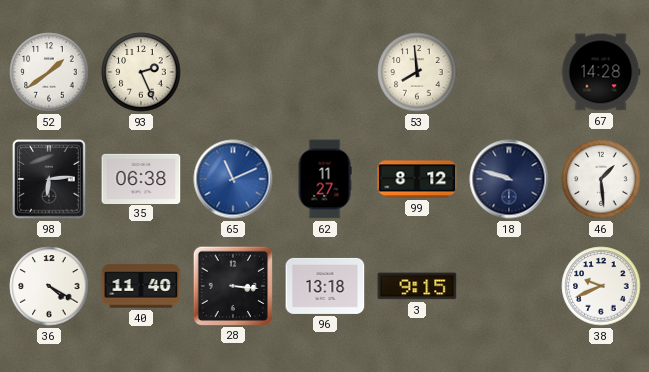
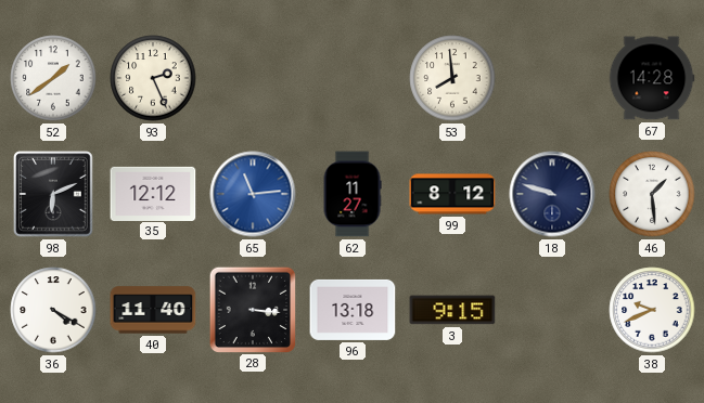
98: 6:14 -> 6:11
35: 06:38 -> 12:12
65: 11:11 -> 11:14
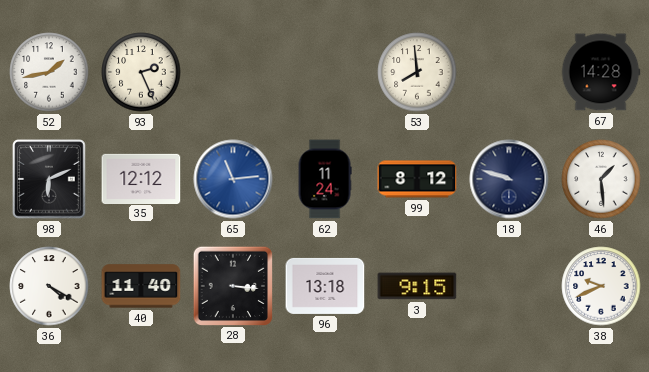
52: 1:39 -> 1:43
62: 11:27 -> 11:24
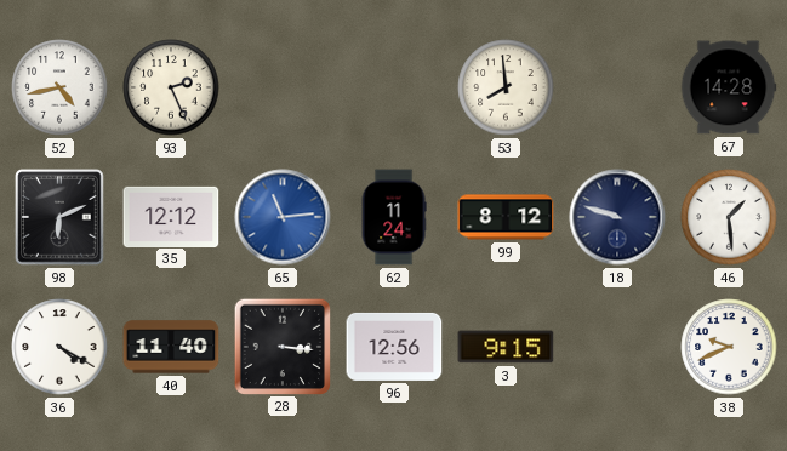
52: 1:43 -> 4:43
96: 13:18 -> 12:56
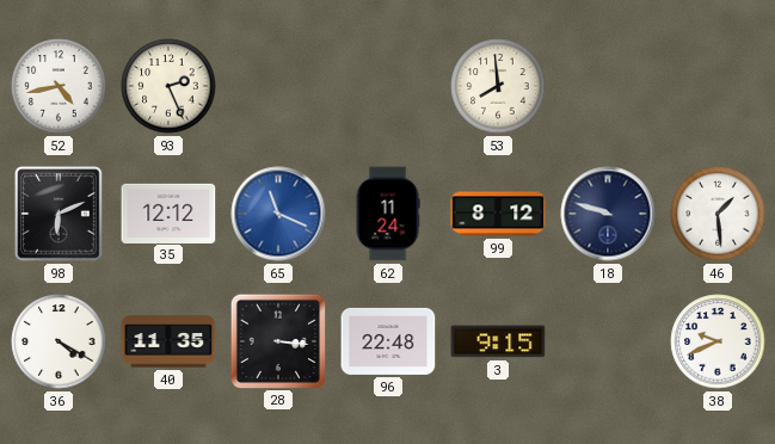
67: 14:28 -> none
65: 11:14 -> 11:19
40: 11:40 -> 11:35
96: 12:56 -> 22:48
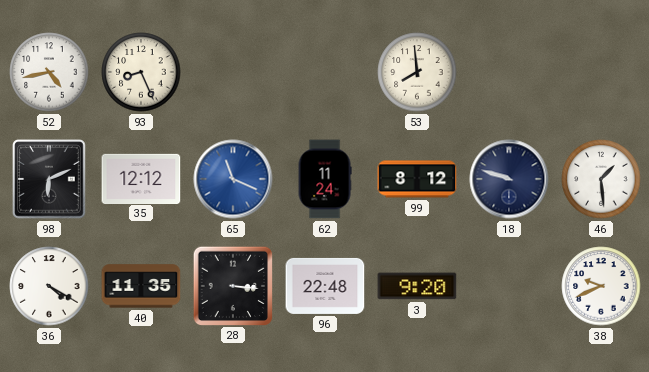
93: 2:26 -> 8:26
3: 9:15 -> 9:20
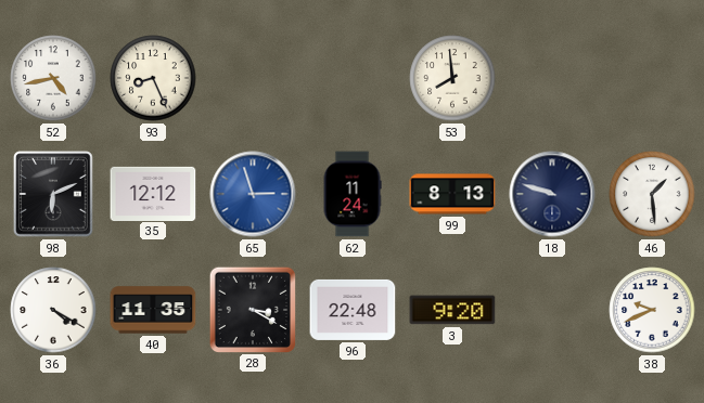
65: 11:19 -> 2:57
99: 8:12 -> 8:13
28: 3:16 -> 3:20
